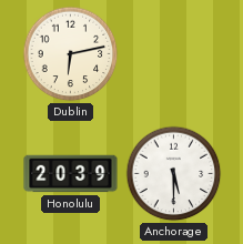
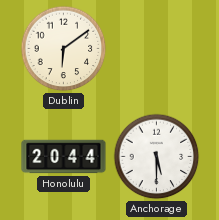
Dublin: 6:13 -> 6:09
Honolulu: 20:39 -> 20:44
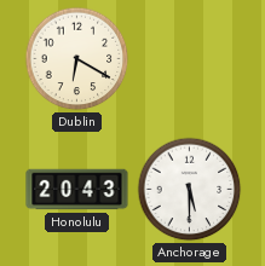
Dublin: 6:09 -> 6:20
Honolulu: 20:44 -> 20:43
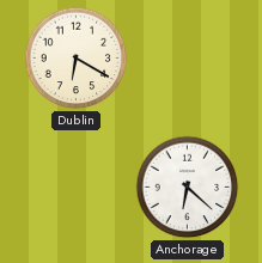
Honolulu: 20:43 -> none
Anchorage: 5:30 -> 6:22
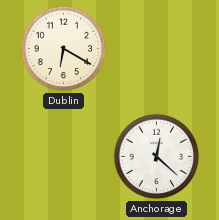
Anchorage: 6:22 -> 12:22
